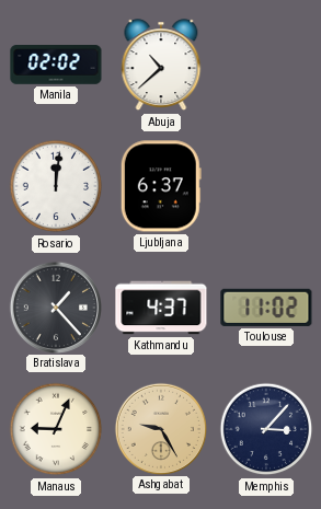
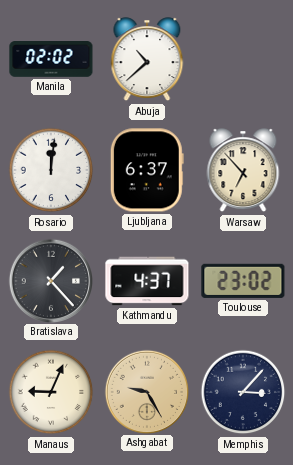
Warsaw: none -> 6:53
Toulouse: 11:02 -> 23:02
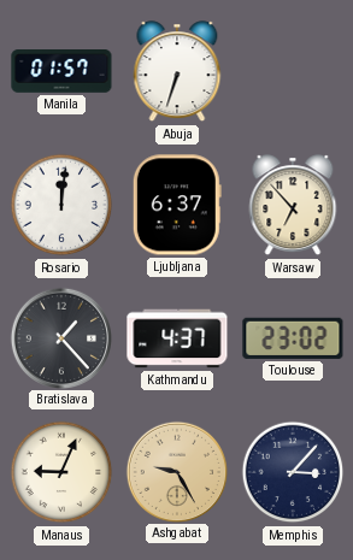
Manila: 02:02 -> 01:57
Abuja: 10:38 -> 6:33
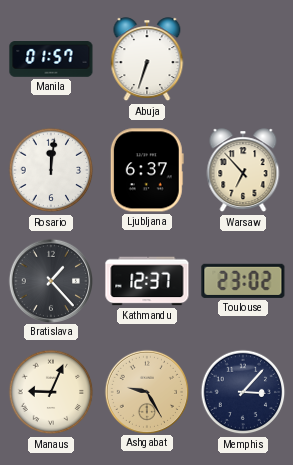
Kathmandu: 4:37 -> 12:37
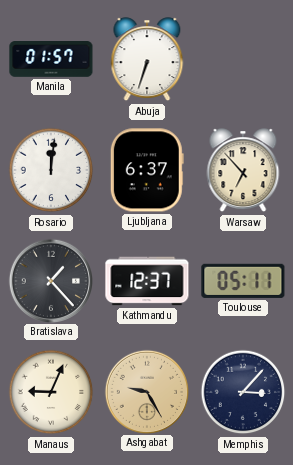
Toulouse: 23:02 -> 05:11
